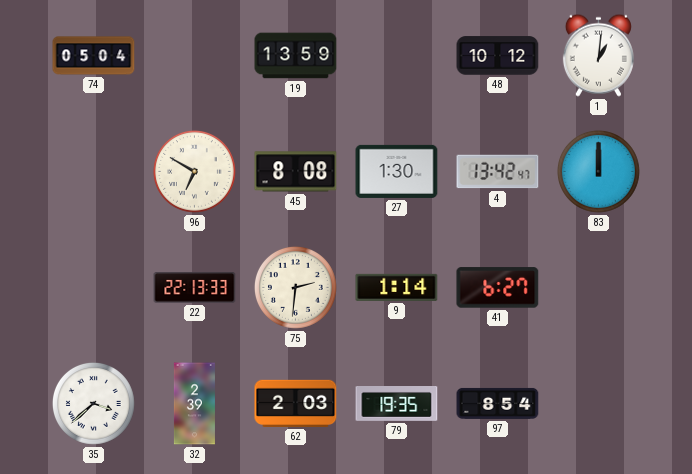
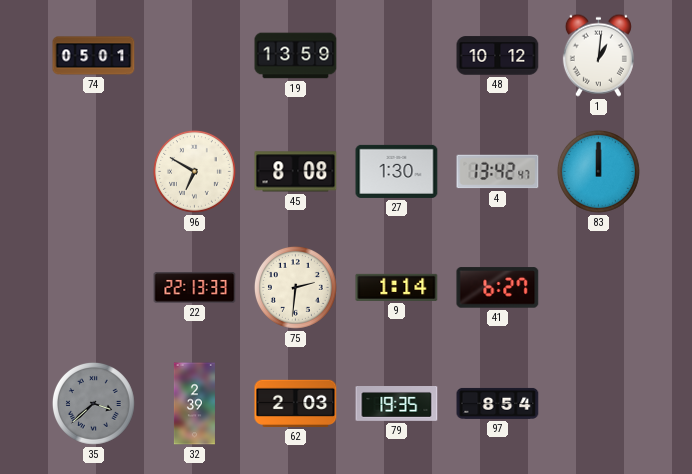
74: 05:04 -> 05:01
35 dial: white -> grey
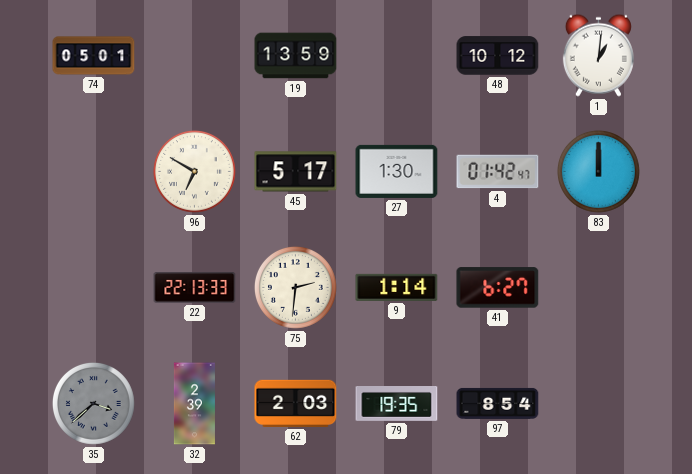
45: 8:08 -> 5:17
4: 13:42 -> 01:42
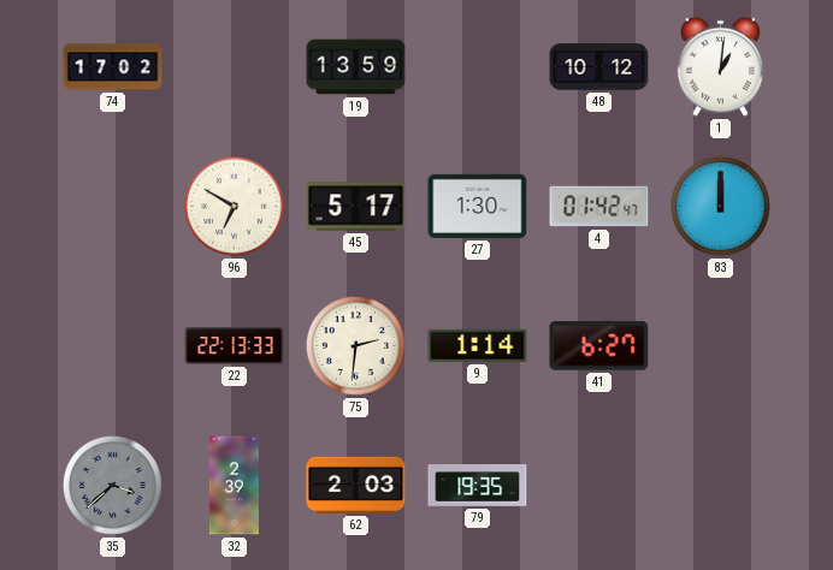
74: 05:01 -> 17:02
97: 8:54 -> none
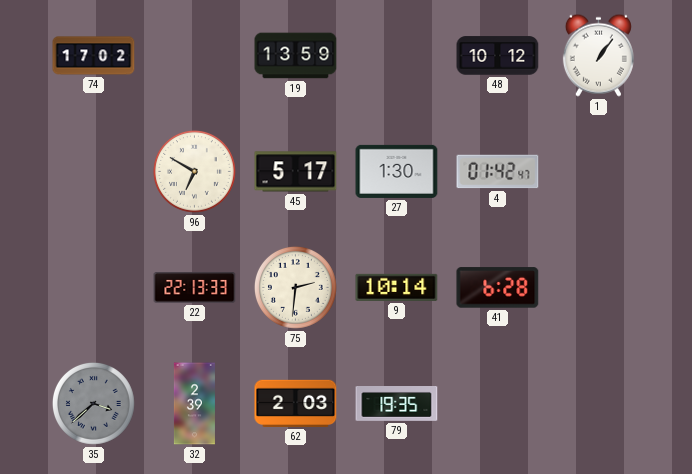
1: 1:01 -> 1:06
83: 12:00 -> none
9: 1:14 -> 10:14
41: 6:27 -> 6:28
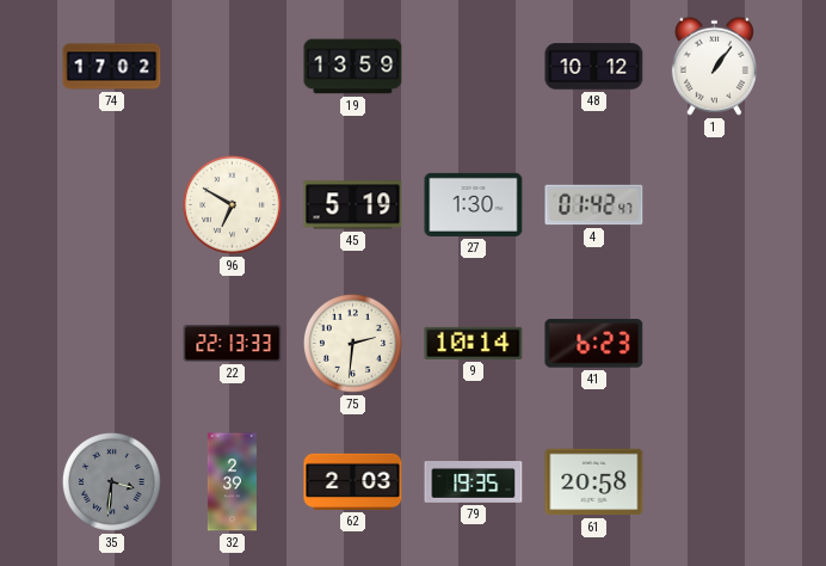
45: 5:17 -> 5:19
41: 6:28 -> 6:23
35: 3:38 -> 3:31
61: none -> 20:58
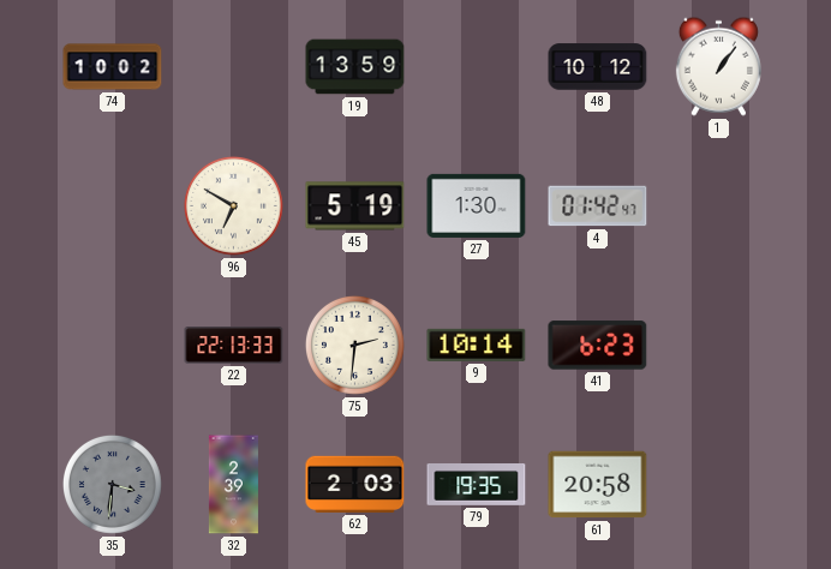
74: 17:02 -> 10:02
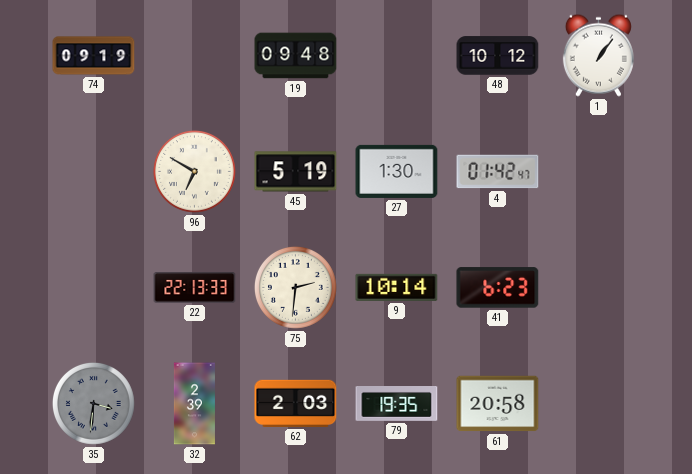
74: 10:02 -> 09:19
19: 13:59 -> 09:48
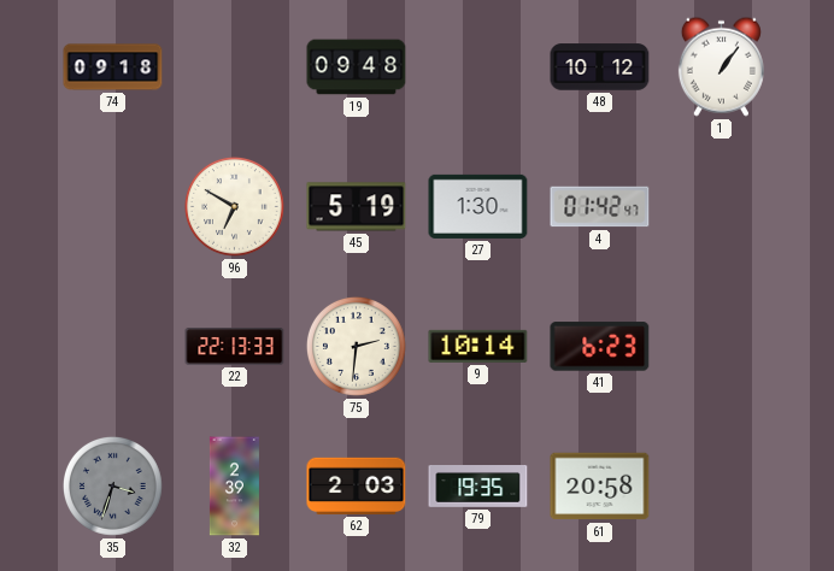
74: 09:19 -> 09:18
35: 3:31 -> 3:33
